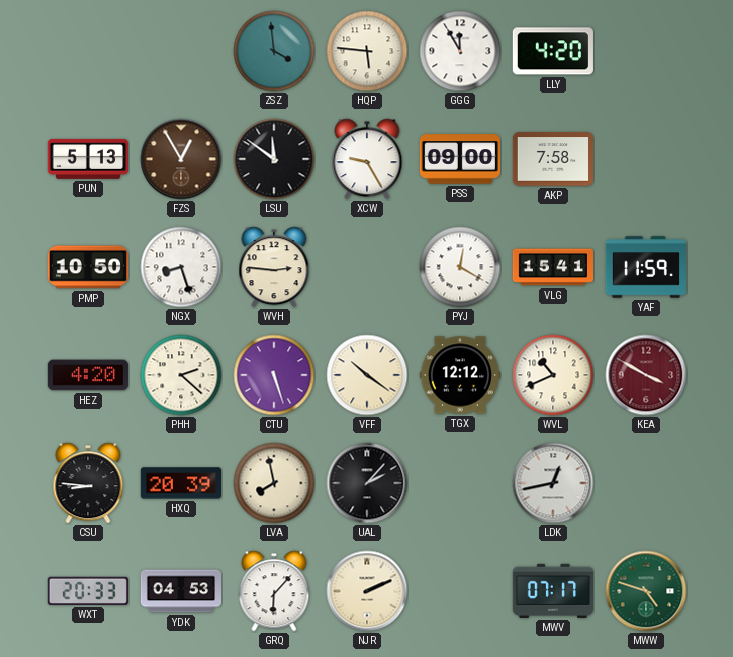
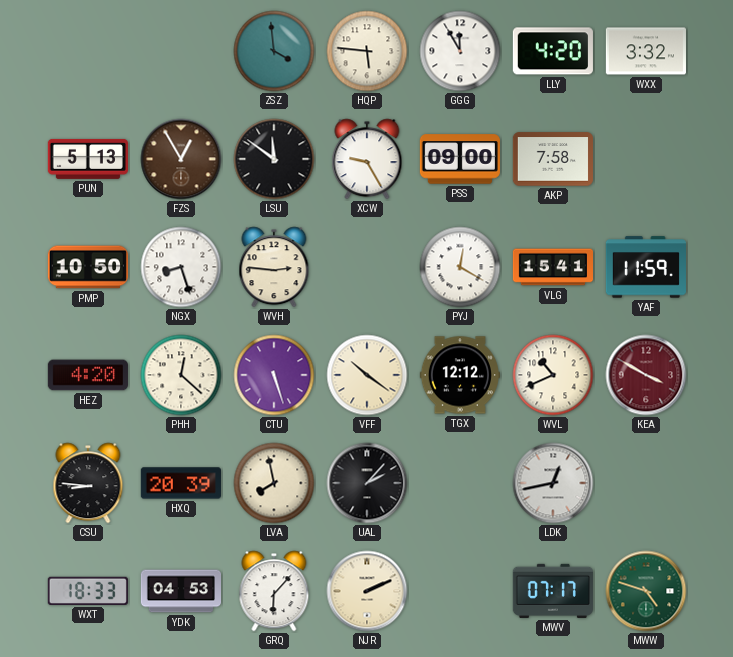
WXX: none -> 3:32
PHH: 2:22 -> 12:22
WXT: 20:33 -> 18:33
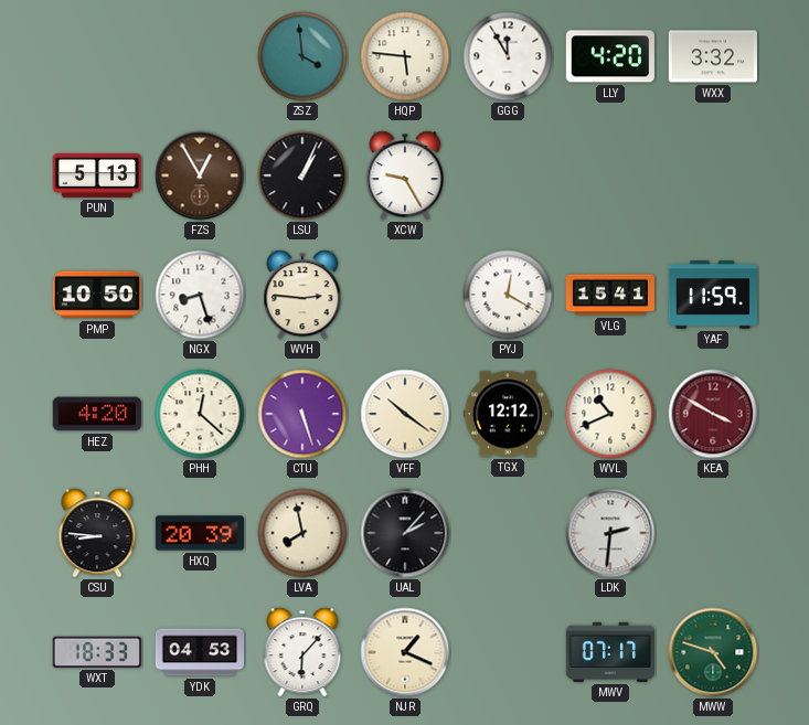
LSU: 11:51 -> 1:04
PSS: 09:00 -> none
AKP: 7:58 -> none
LDK: 12:43 -> 2:31
NJR: 2:11 -> 1:19
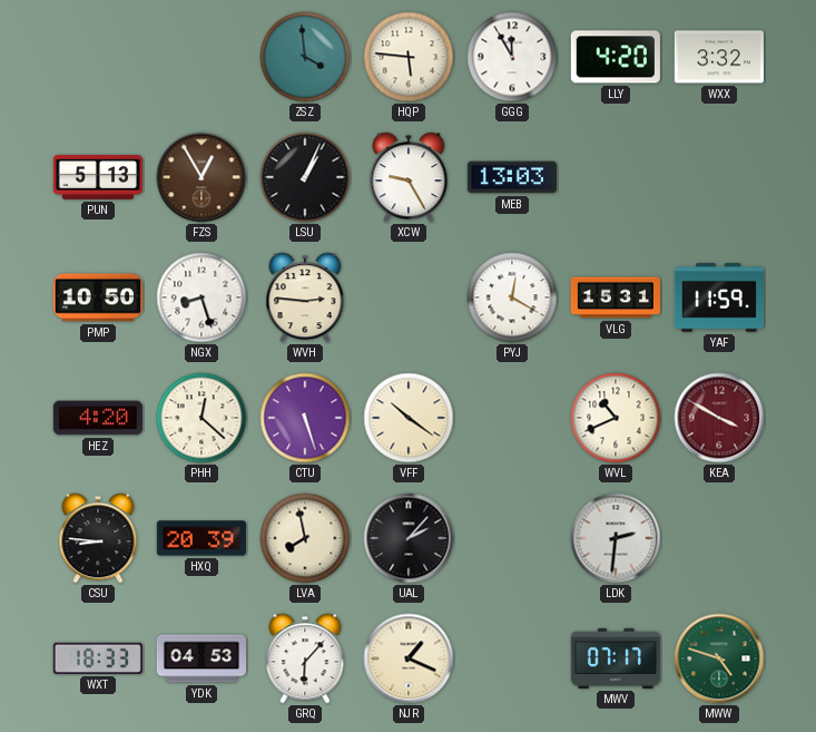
MEB: none -> 13:03
VLG: 15:41 -> 15:31
TGX: 12:12 -> none
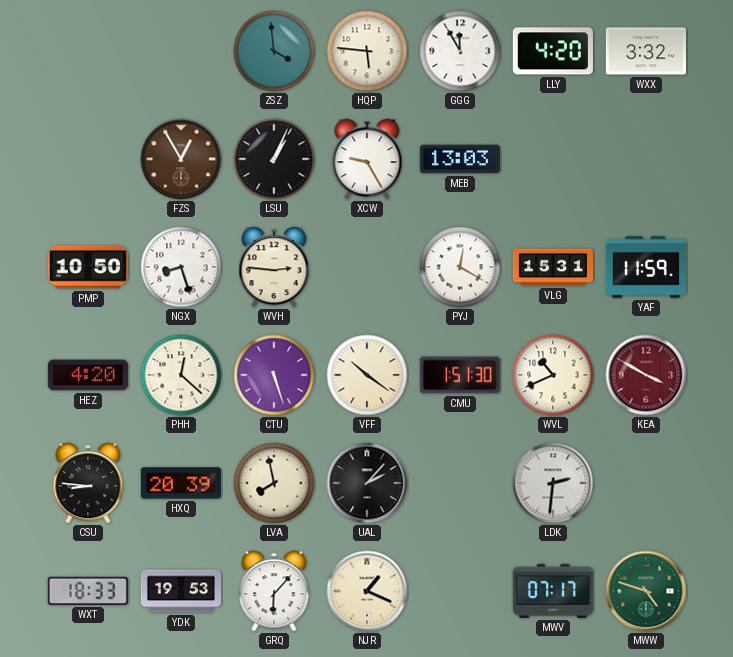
PUN: 5:13 -> none
CMU: none -> 1:51
YDK: 04:53 -> 19:53
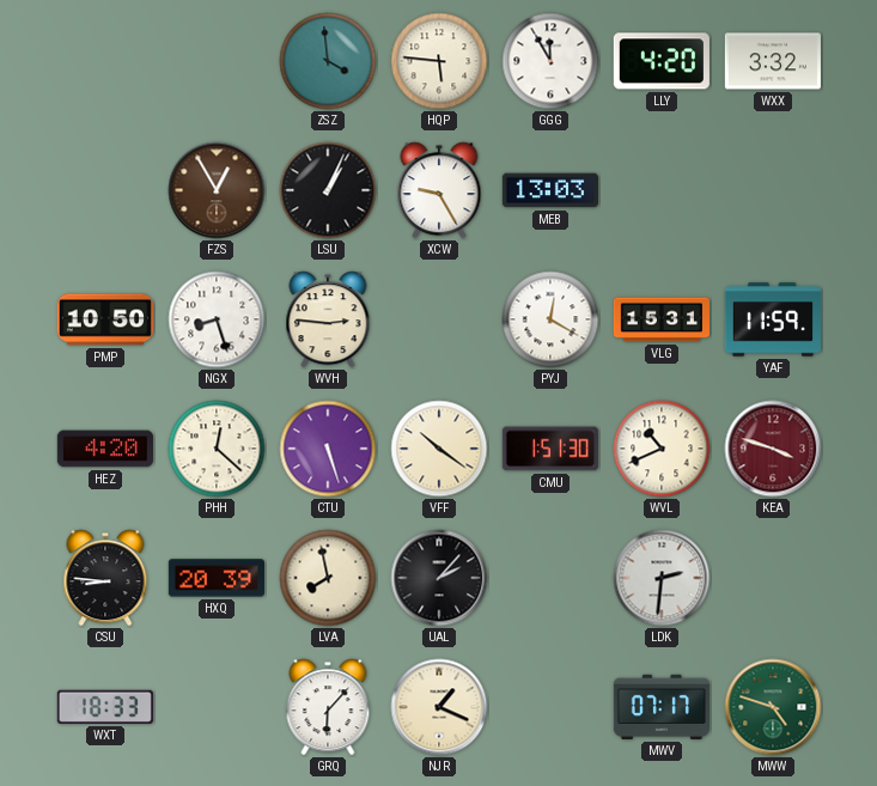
KEA: 3:50 -> 3:48
YDK: 19:53 -> none
